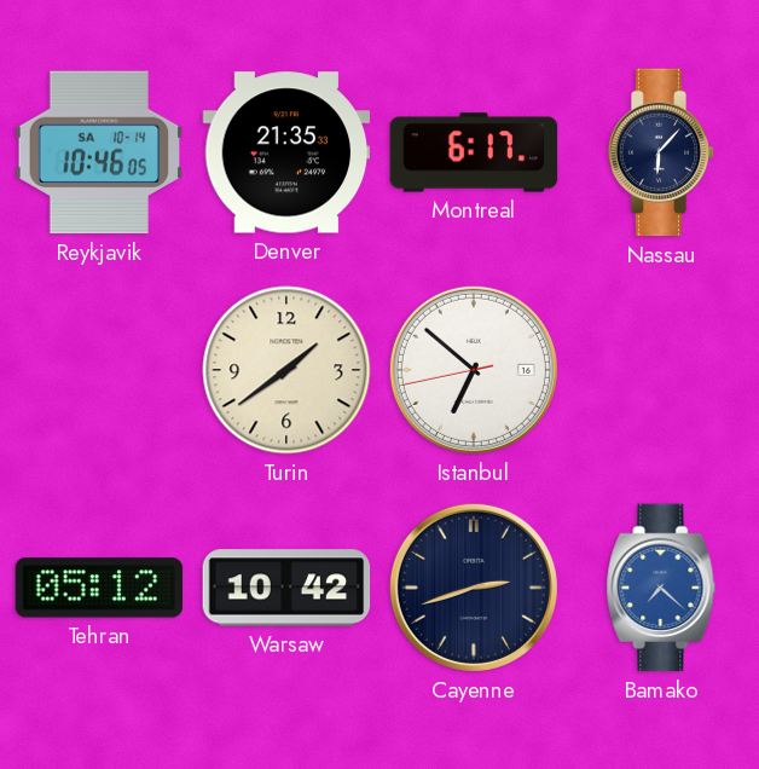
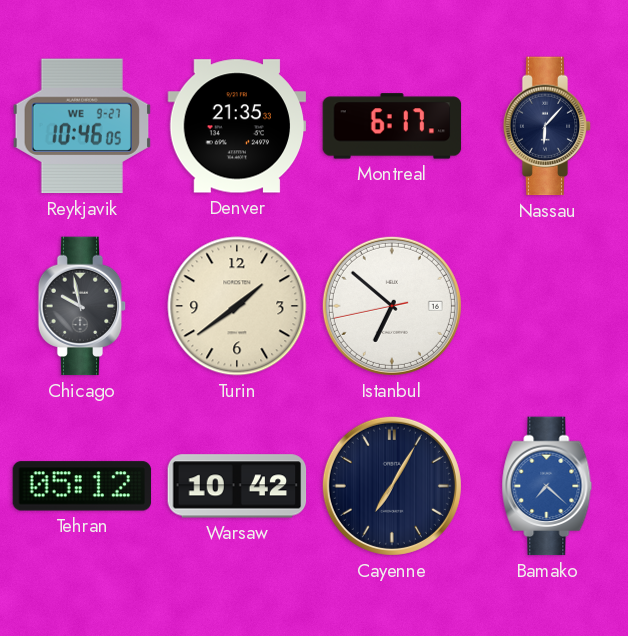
Reykjavik date: SA 10-14 -> WE 9-27
Chicago: none -> 9:58
Cayenne: 2:42 -> 7:05
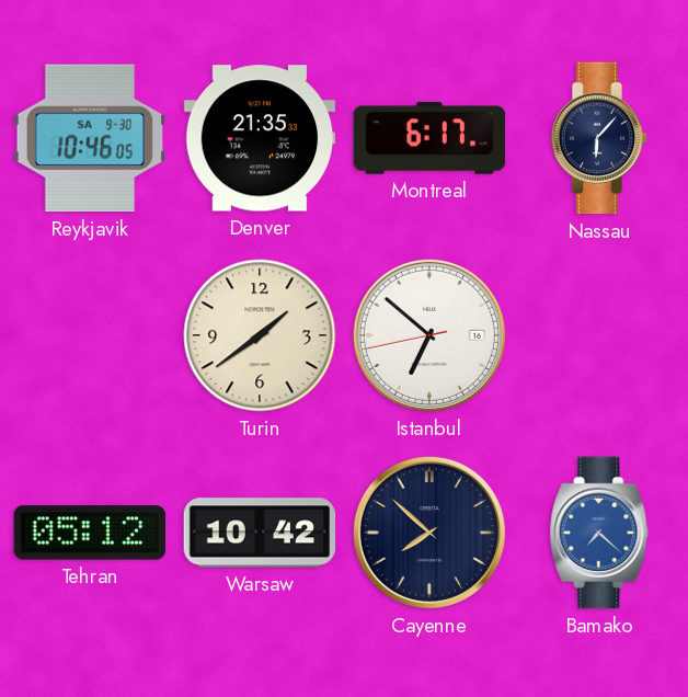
Reykjavik date: WE 9-27 -> SA 9-30
Chicago: 9:58 -> none
Cayenne: 7:05 -> 7:52
